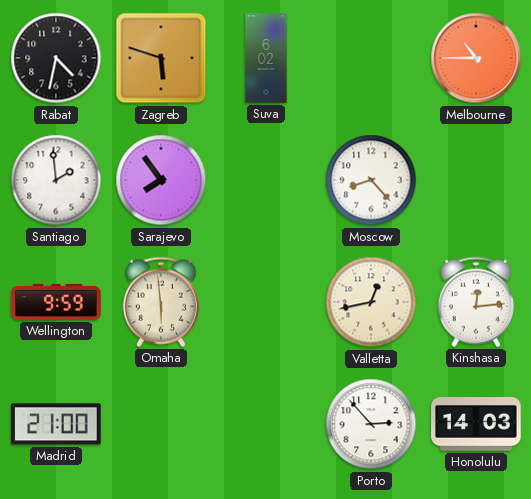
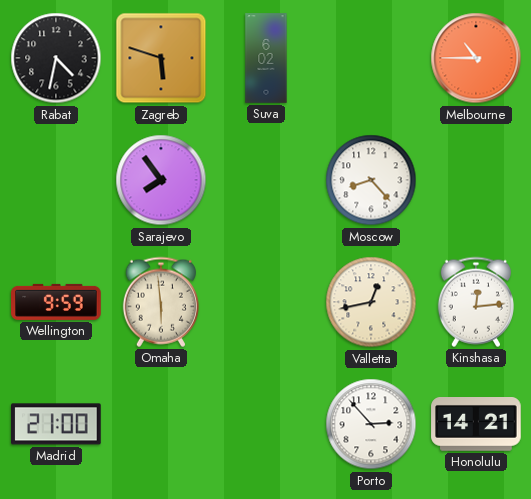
Santiago: 1:59 -> none
Honolulu: 14:03 -> 14:21
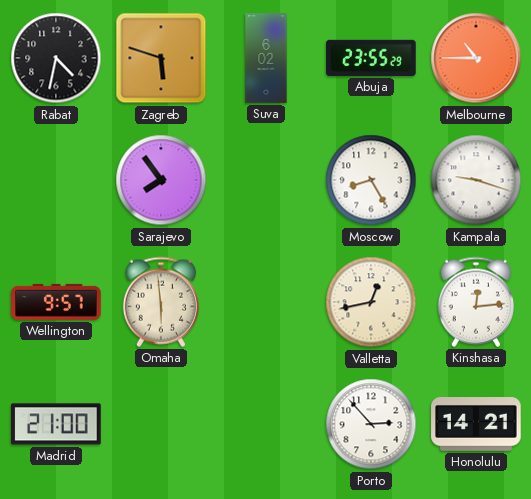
Abuja: none -> 23:55
Moscow: 8:23 -> 8:25
Kampala: none -> 9:18
Wellington: 9:59 -> 9:57
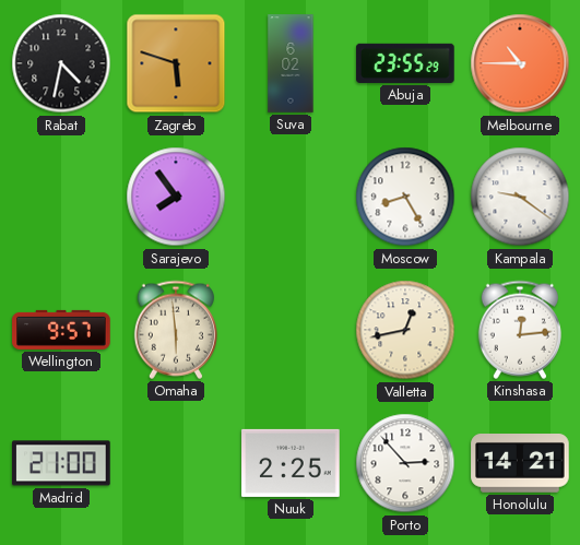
Kampala: 9:18 -> 9:21
Nuuk: none -> 2:25
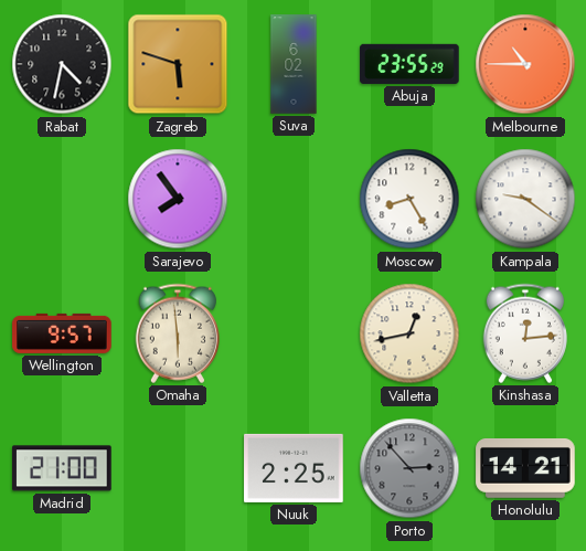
Porto dial: white -> grey
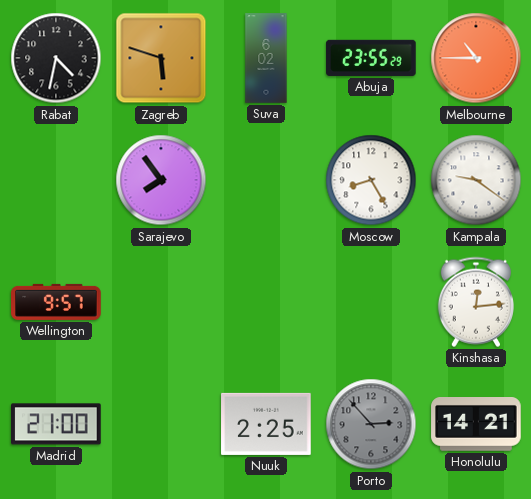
Omaha: 5:59 -> none
Valletta: 12:43 -> none
